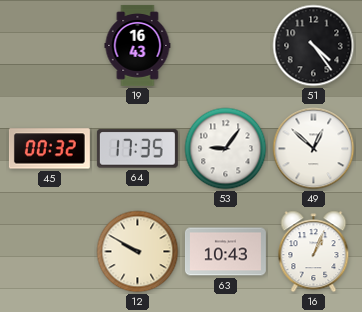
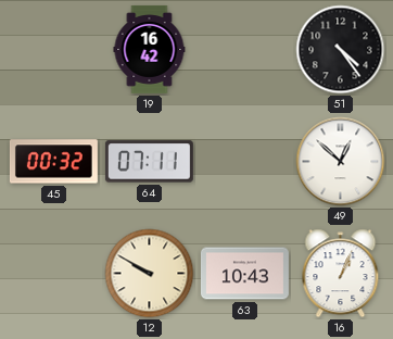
19: 16:43 -> 16:42
64: 17:35 -> 07:11
53: 9:06 -> none
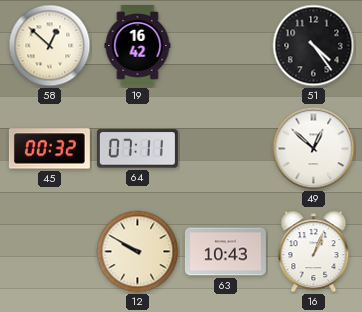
58: none -> 12:52
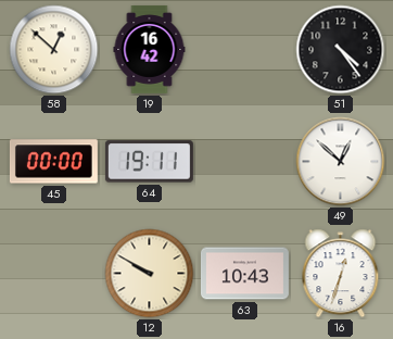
45: 00:32 -> 00:00
64: 07:11 -> 19:11
16: 1:04 -> 12:33
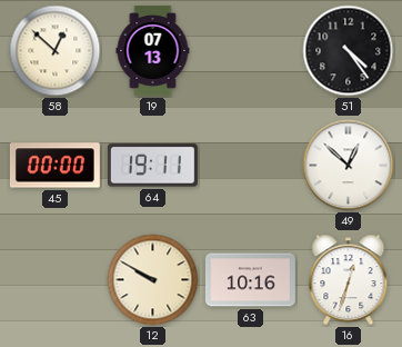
19: 16:42 -> 07:13
63: 10:43 -> 10:16
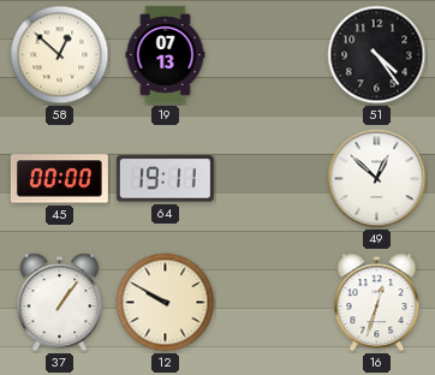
37: none -> 1:06
63: 10:16 -> none
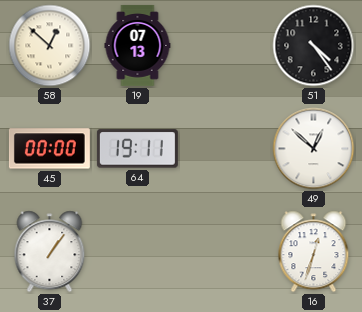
12: 9:50 -> none
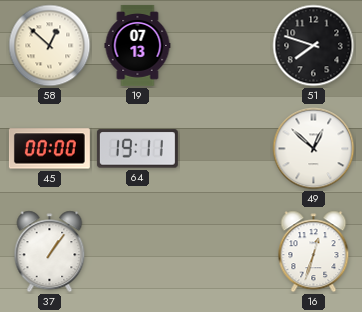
51: 4:24 -> 7:48
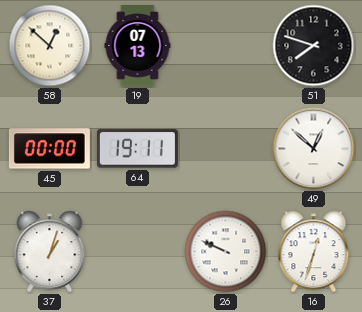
37: 1:06 -> 1:03
26: none -> 9:49
